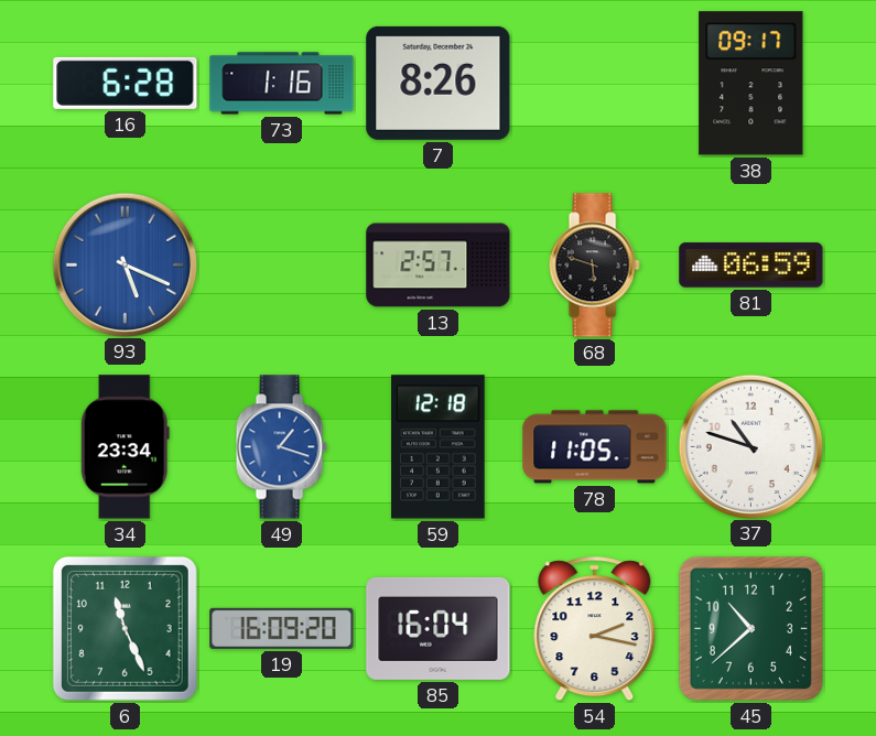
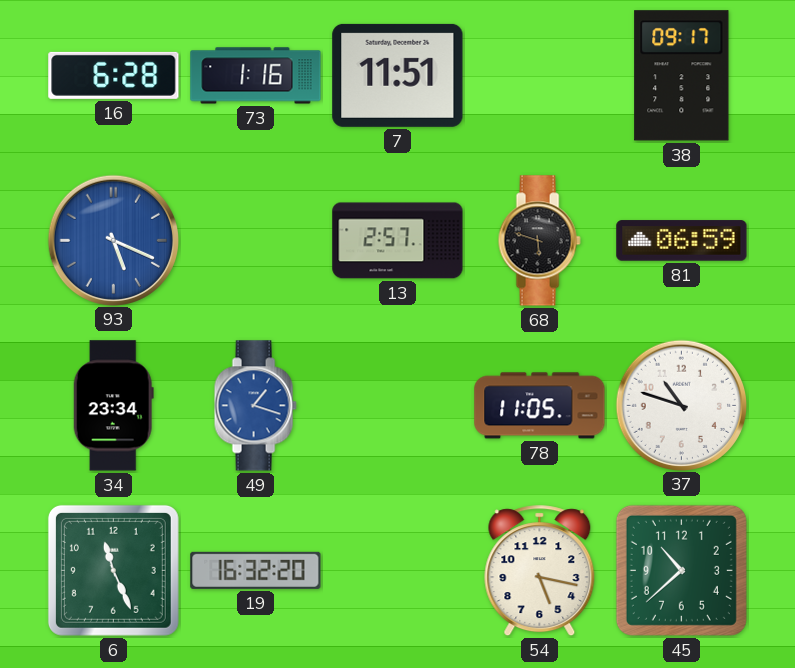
7: 8:26 -> 11:51
59: 12:18 -> none
19: 16:09 -> 16:32
85: 16:04 -> none
54: 2:17 -> 5:17
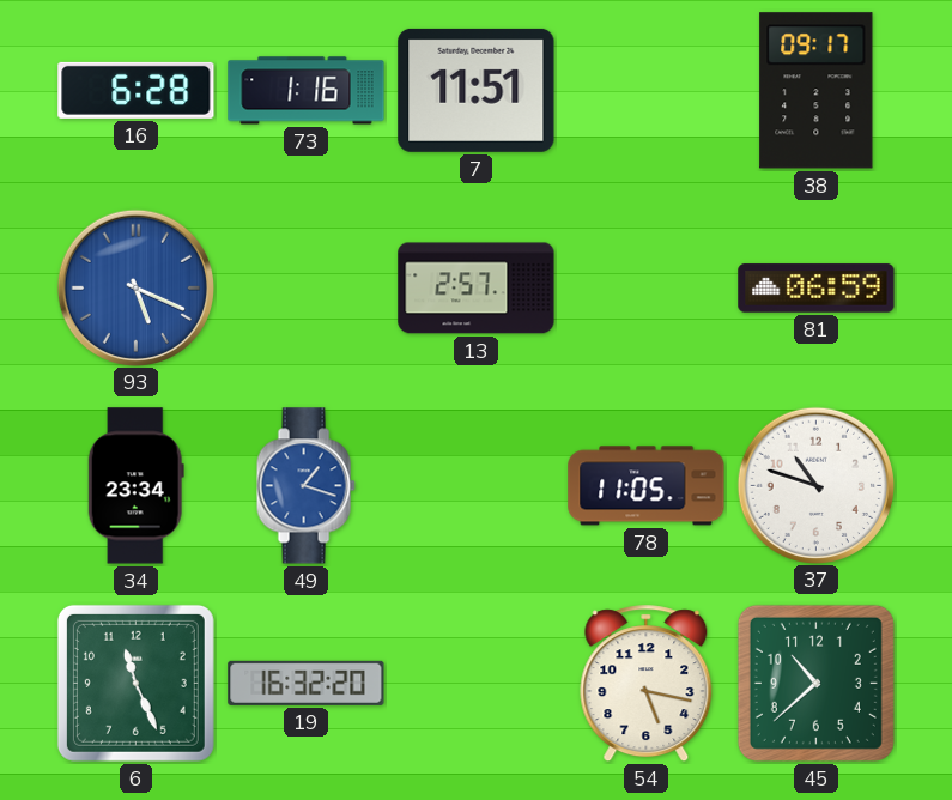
68: 5:48 -> none
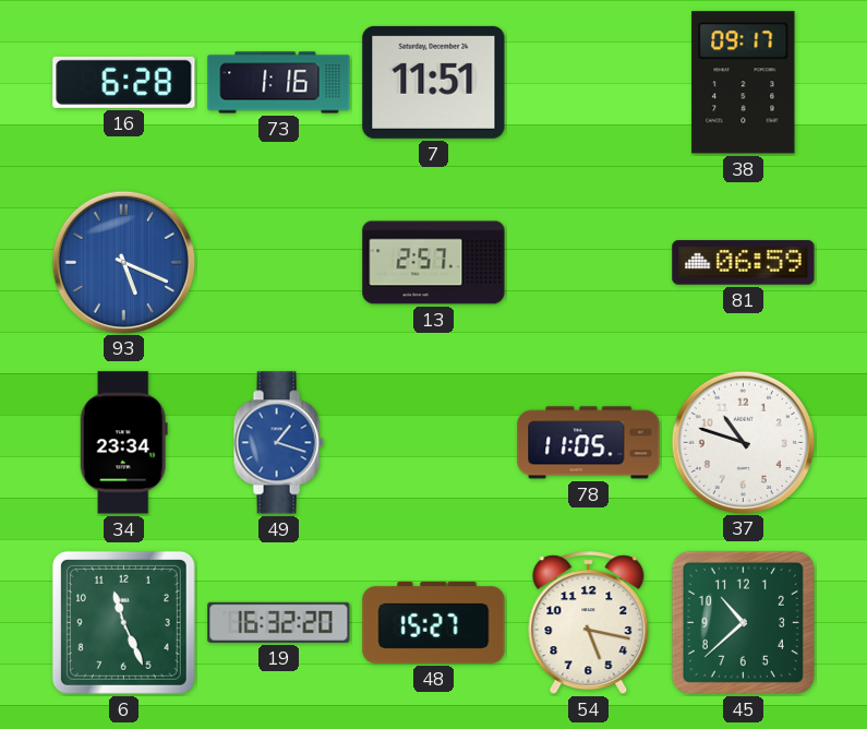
48: none -> 15:27
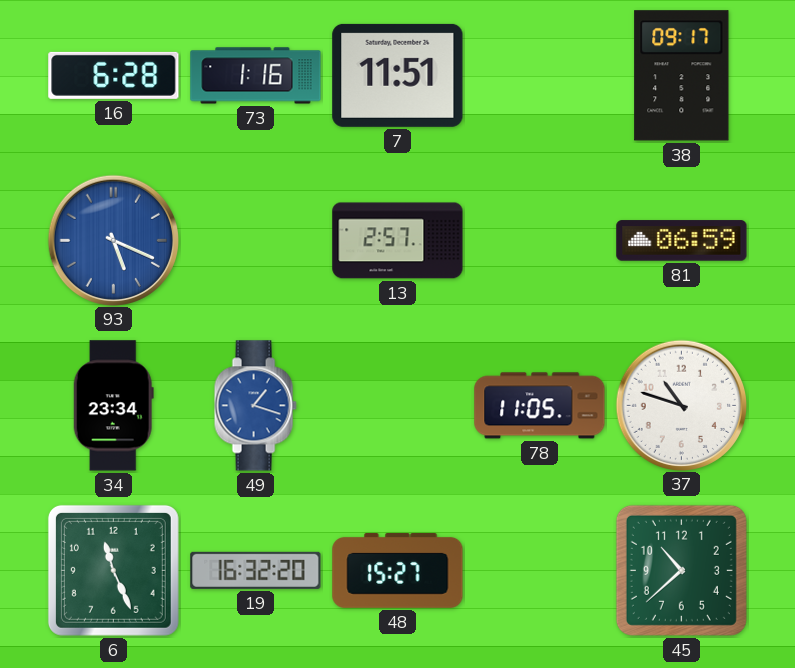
54: 5:17 -> none
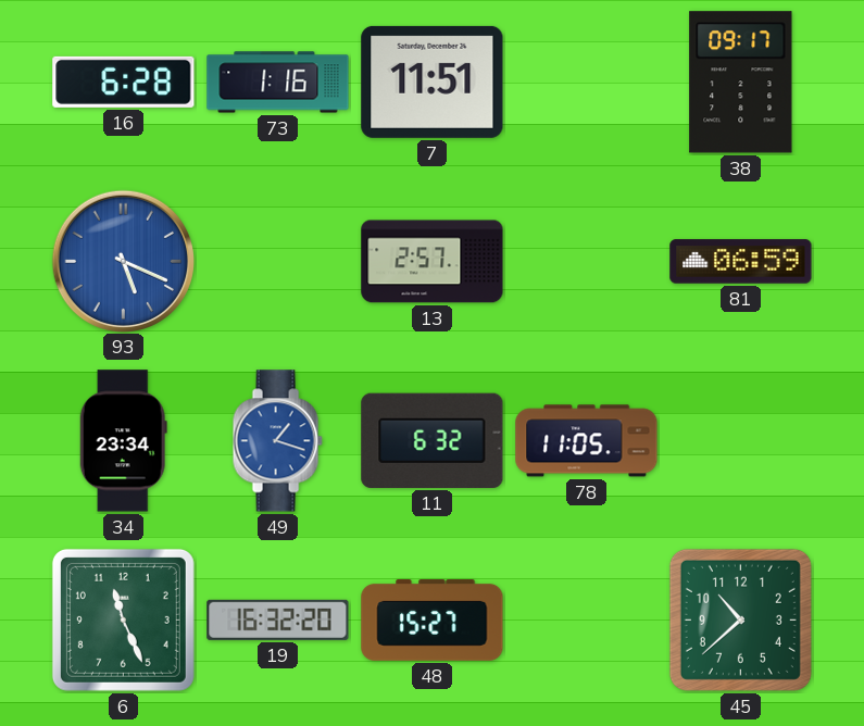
11: none -> 6:32
37: 10:48 -> none
